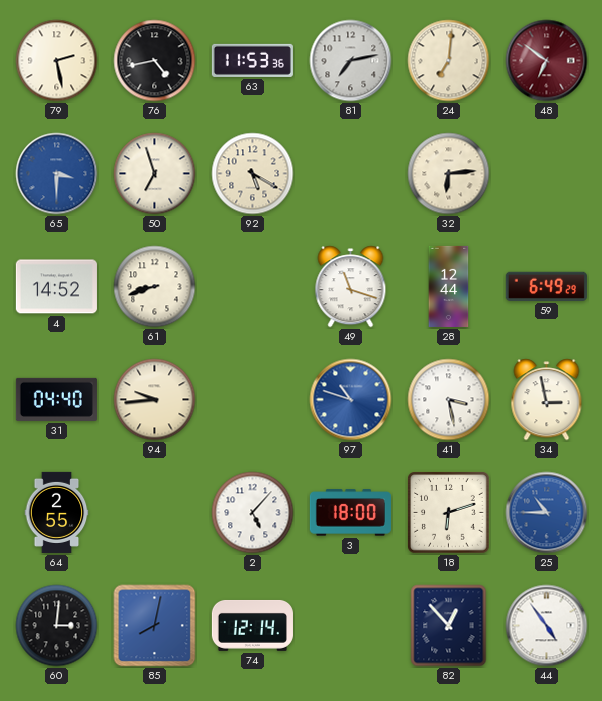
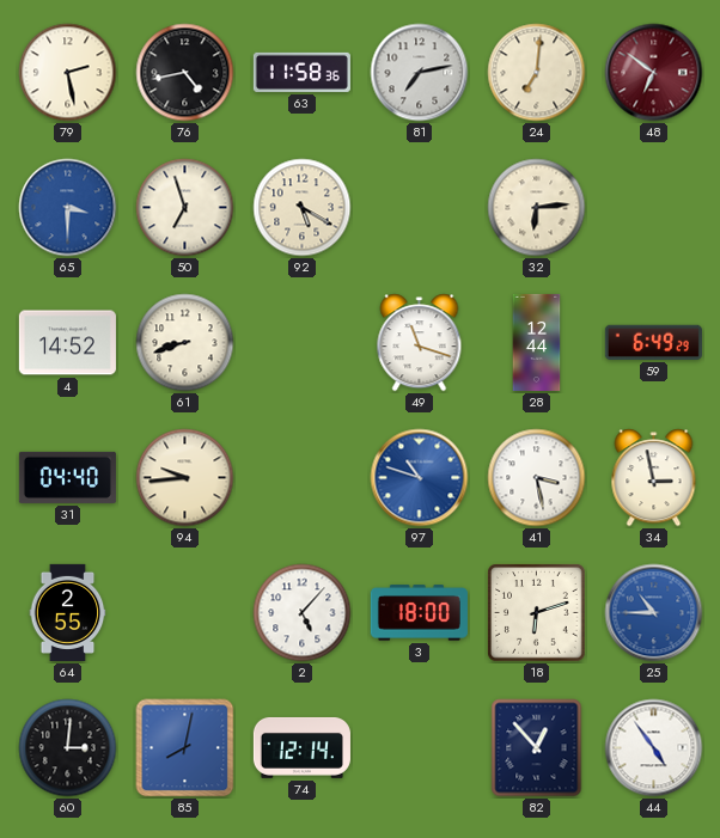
63: 11:53 -> 11:58
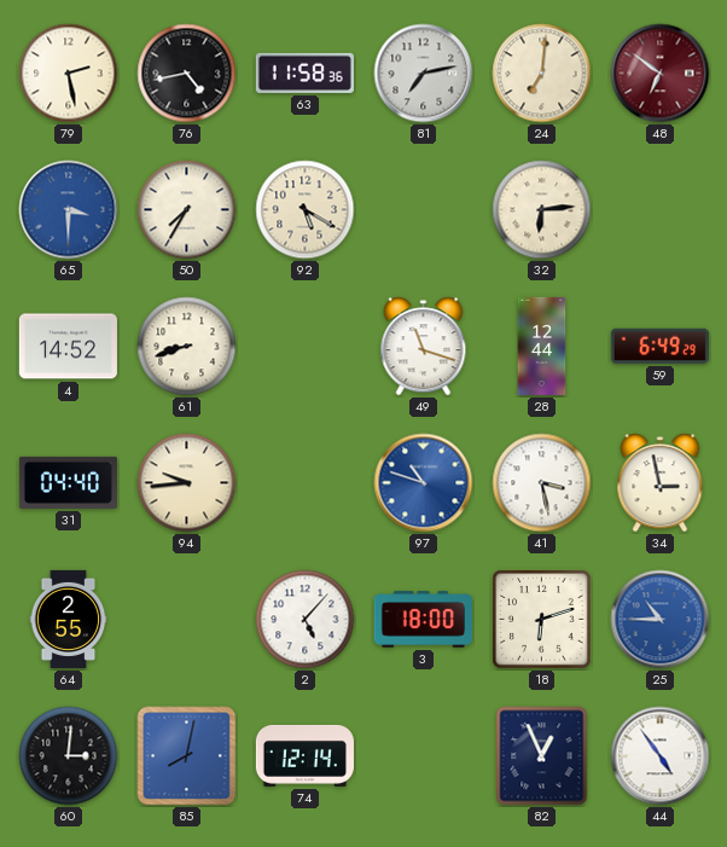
50: 6:57 -> 7:35
82: 12:53 -> 12:56
